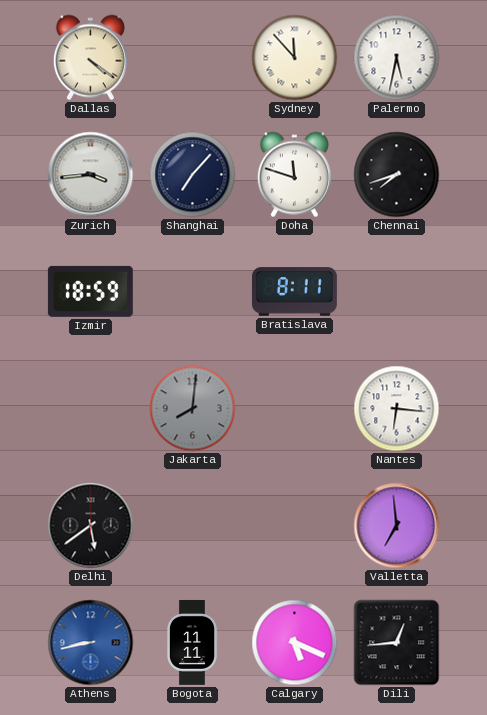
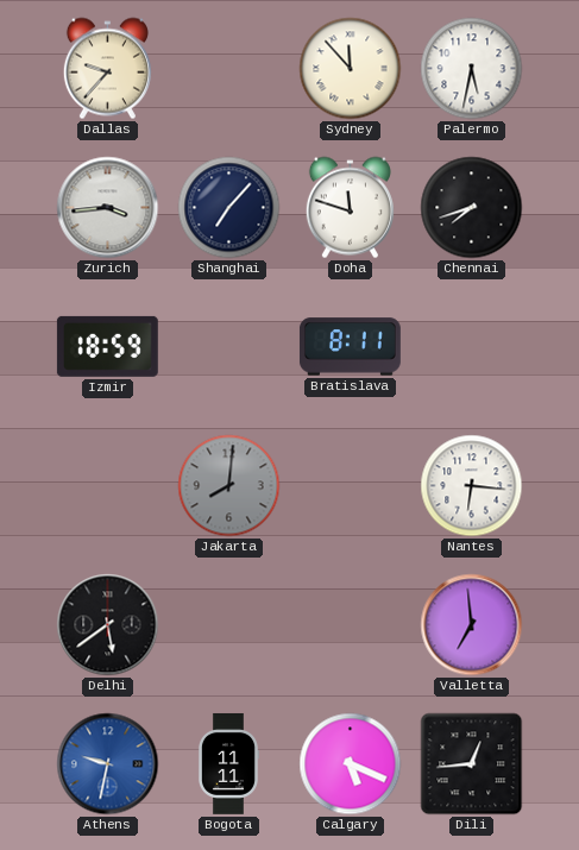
Dallas: 4:21 -> 9:37
Athens: 8:43 -> 9:32
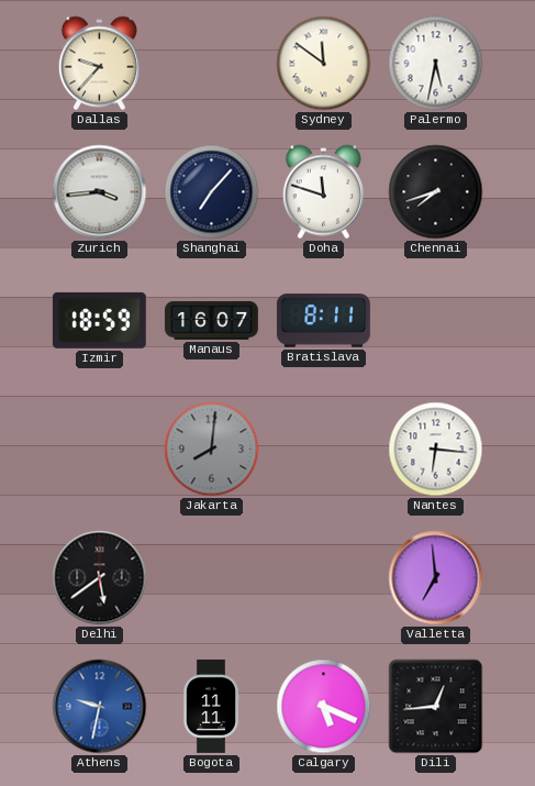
Sydney: 11:53 -> 11:51
Manaus: none -> 16:07
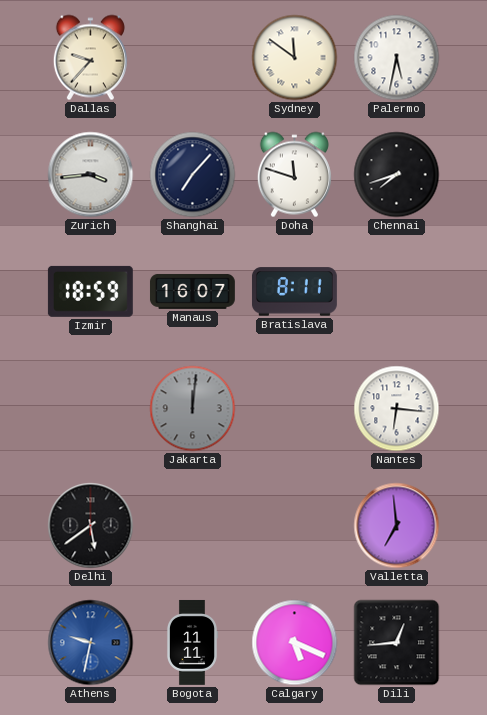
Jakarta: 8:01 -> 12:01
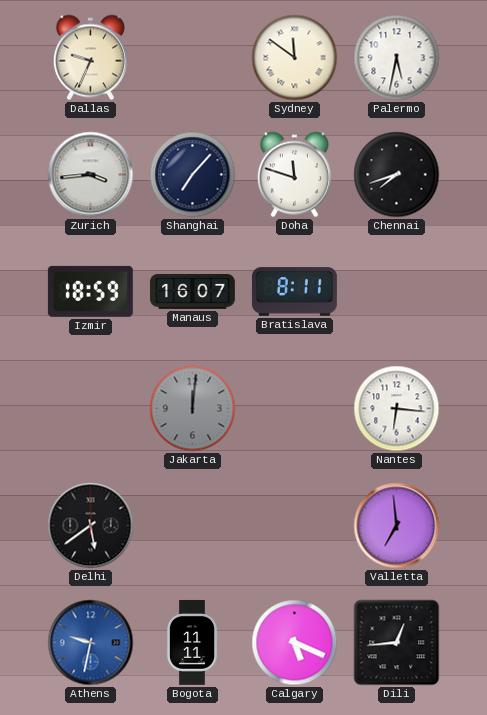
Dallas: 9:37 -> 9:34
